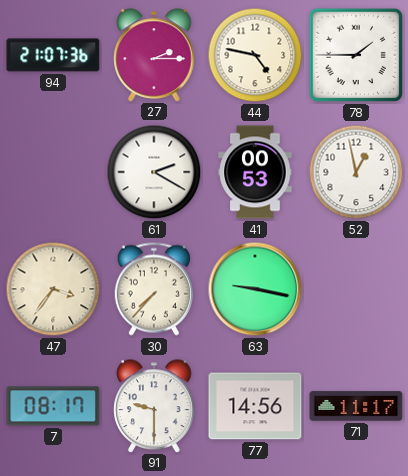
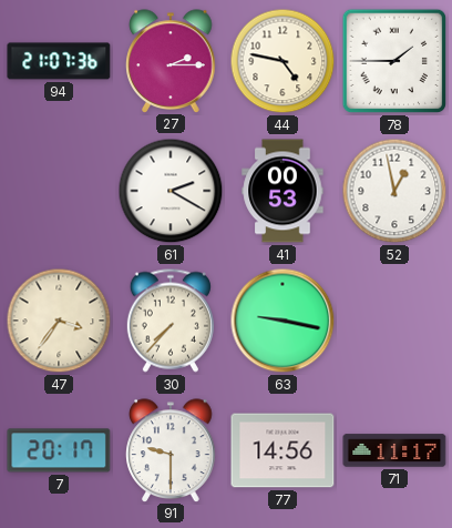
7: 08:17 -> 20:17
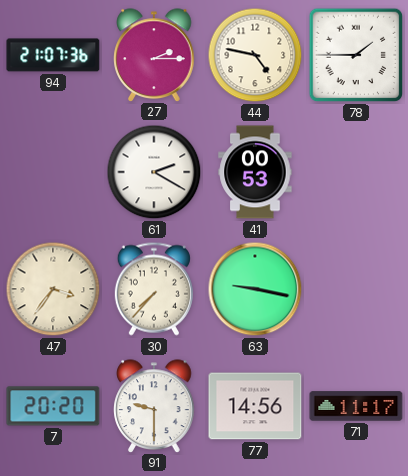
52: 12:58 -> none
7: 20:17 -> 20:20
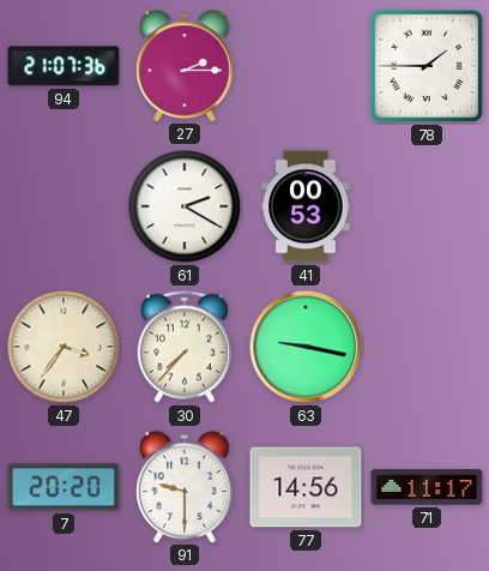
44: 4:47 -> none
